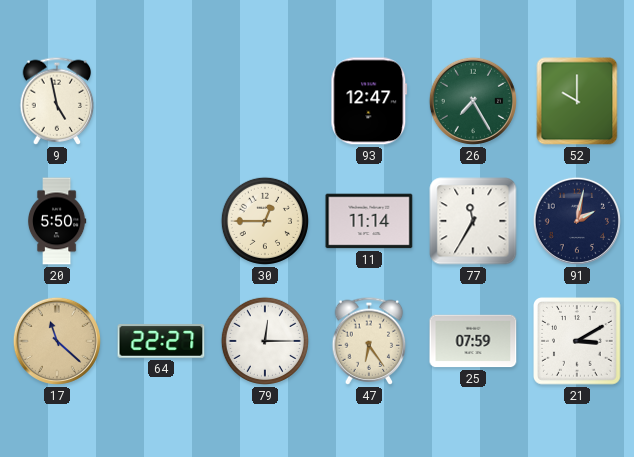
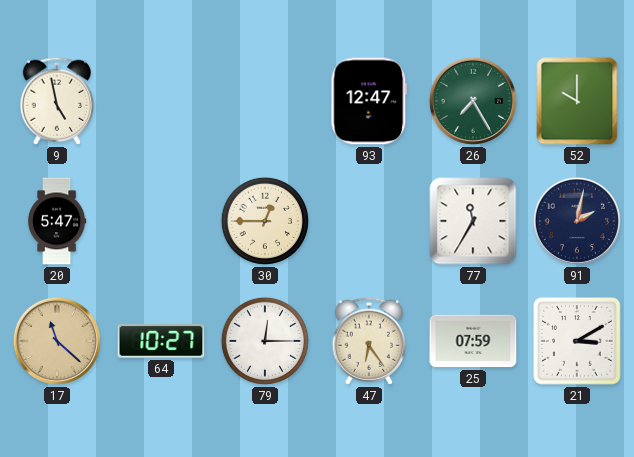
20: 5:50 -> 5:47
11: 11:14 -> none
64: 22:27 -> 10:27
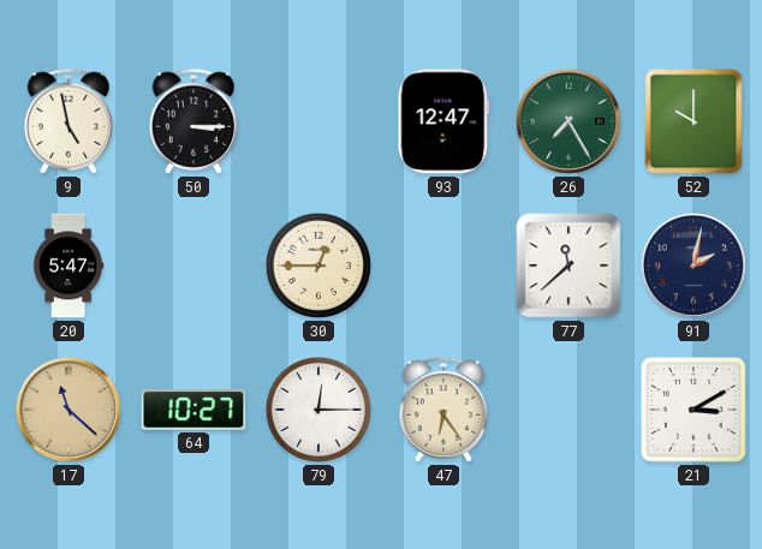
50: none -> 3:15
77: 11:35 -> 11:38
25: 07:59 -> none
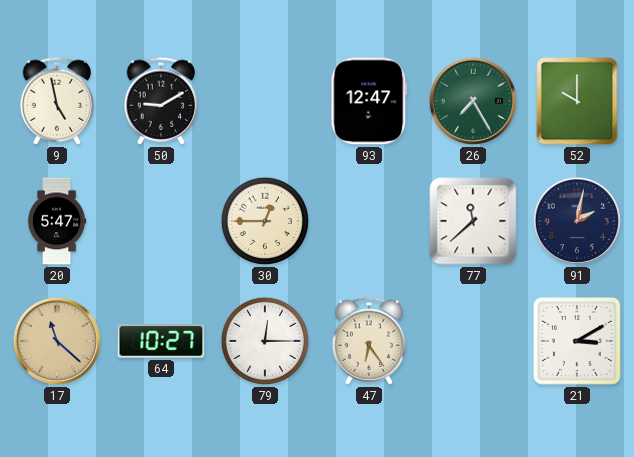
50: 3:15 -> 9:10
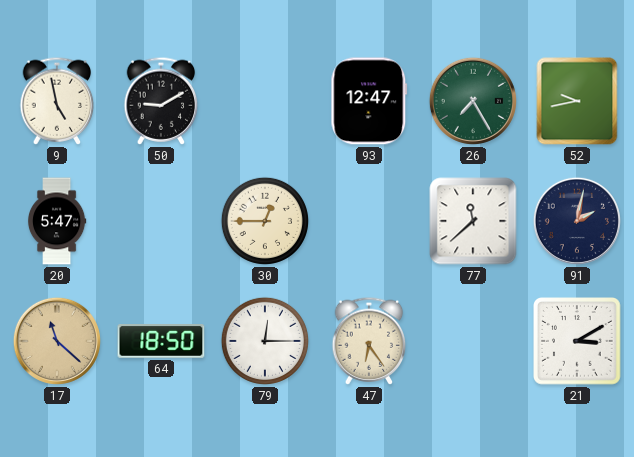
52: 10:00 -> 9:43
64: 10:27 -> 18:50
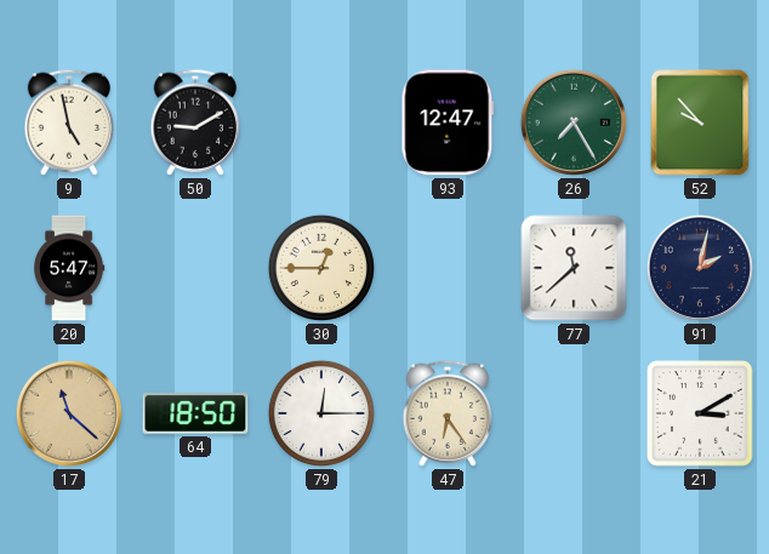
52: 9:43 -> 9:53
